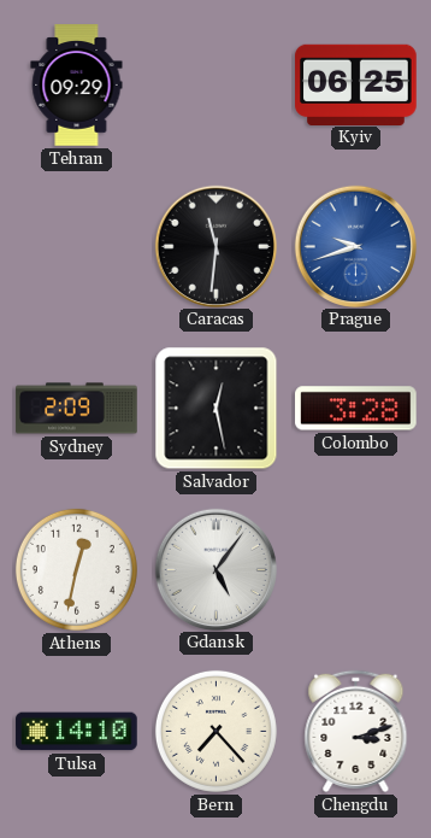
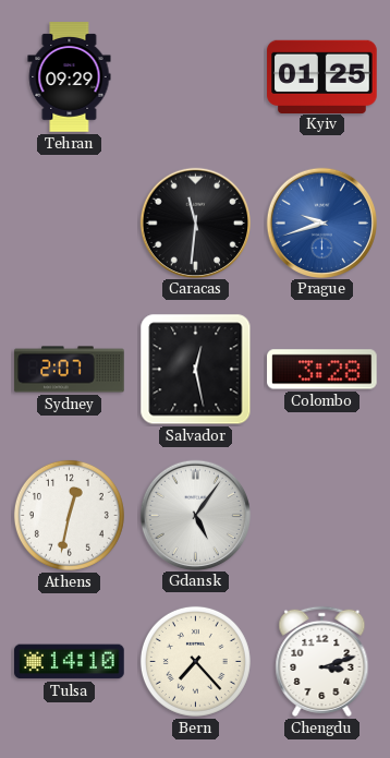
Kyiv: 06:25 -> 01:25
Sydney: 2:09 -> 2:07
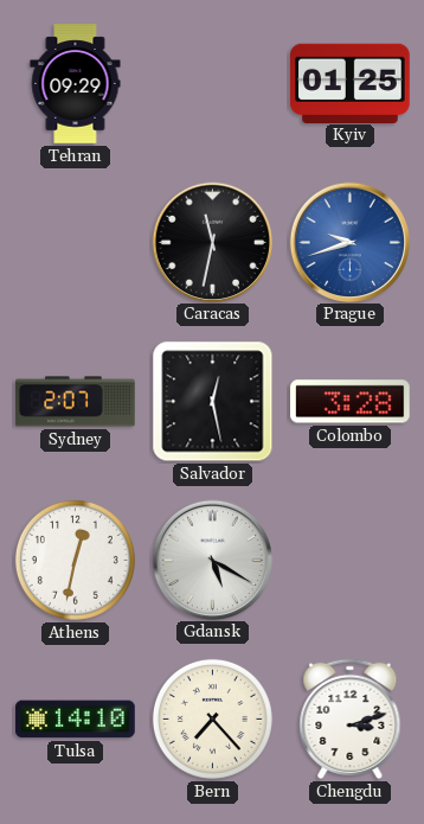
Caracas: 11:31 -> 11:32
Gdansk: 5:06 -> 5:20
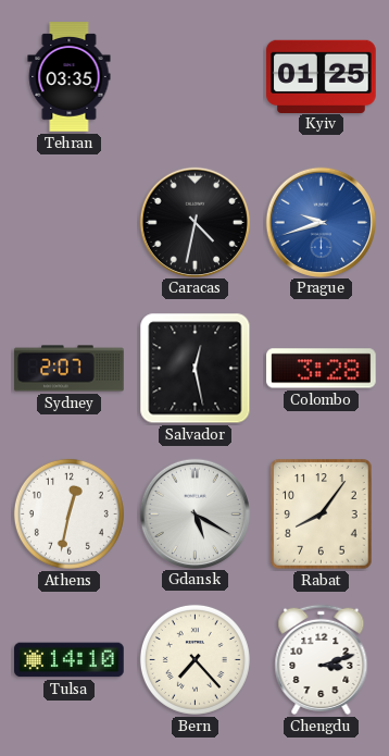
Tehran: 09:29 -> 03:35
Caracas: 11:32 -> 4:32
Rabat: none -> 8:06
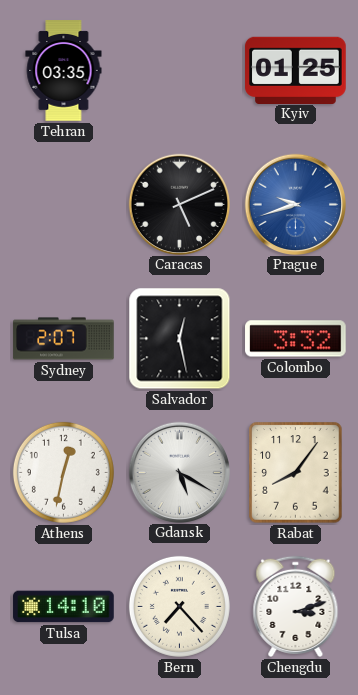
Caracas: 4:32 -> 5:11
Colombo: 3:28 -> 3:32
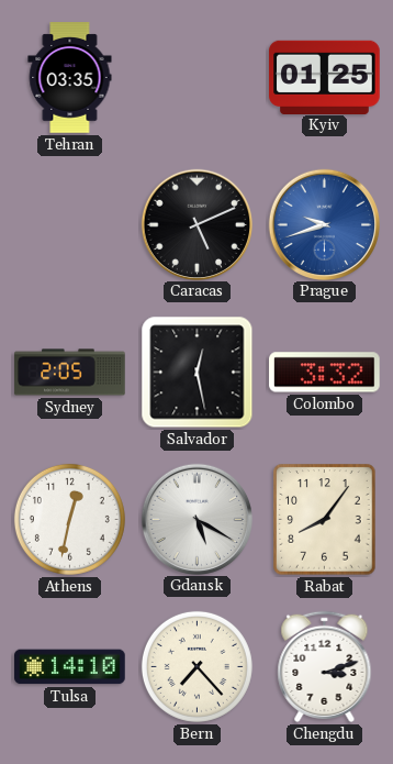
Sydney: 2:07 -> 2:05
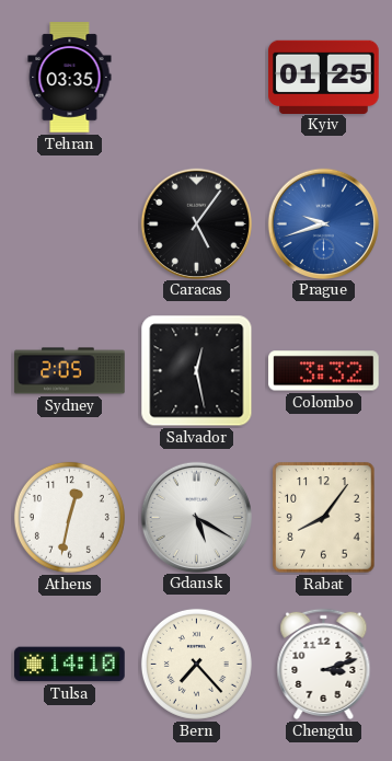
Caracas: 5:11 -> 5:06
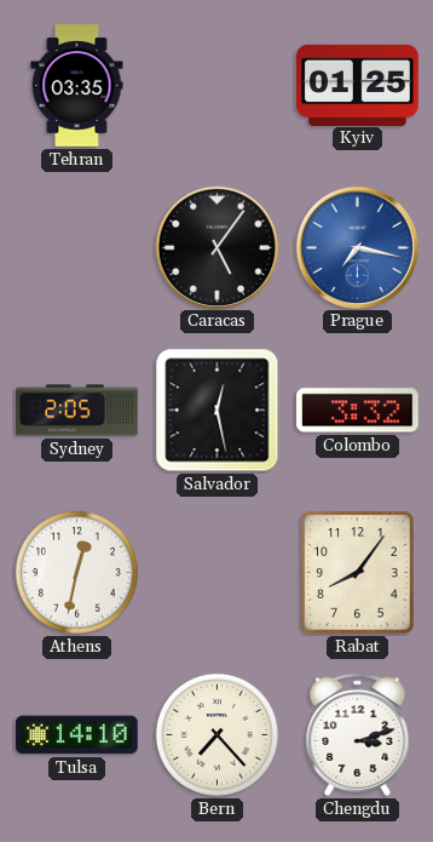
Prague: 9:42 -> 7:17
Gdansk: 5:20 -> none
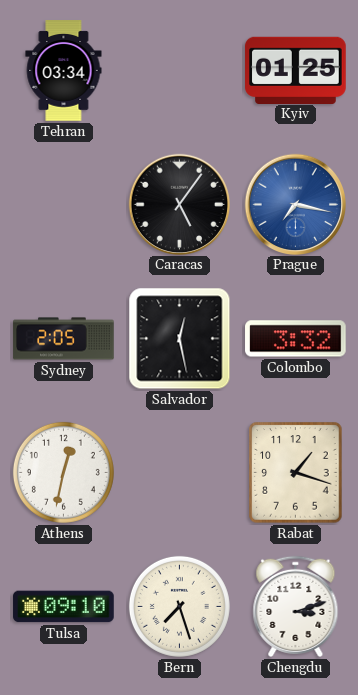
Tehran: 03:35 -> 03:34
Rabat: 8:06 -> 1:18
Tulsa: 14:10 -> 09:10
Bern: 7:23 -> 7:27
